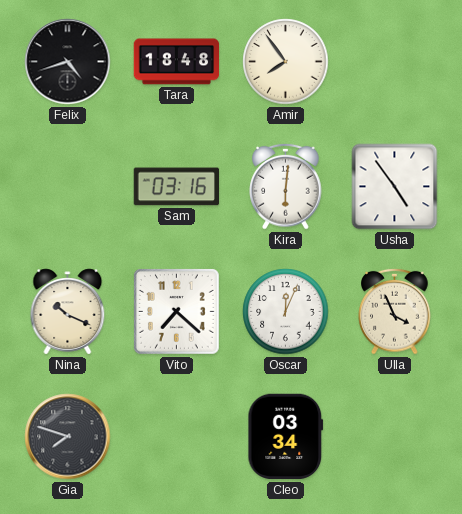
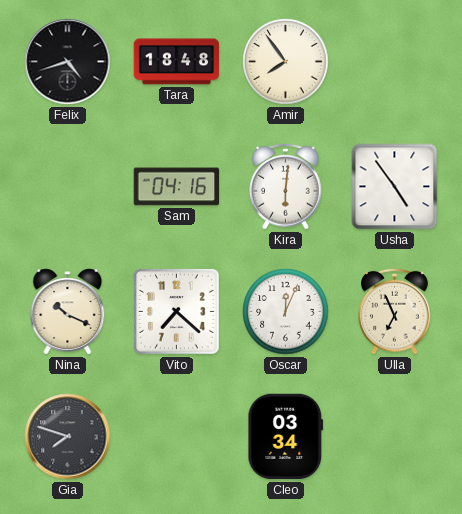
Sam: 03:16 -> 04:16
Ulla: 3:56 -> 6:56
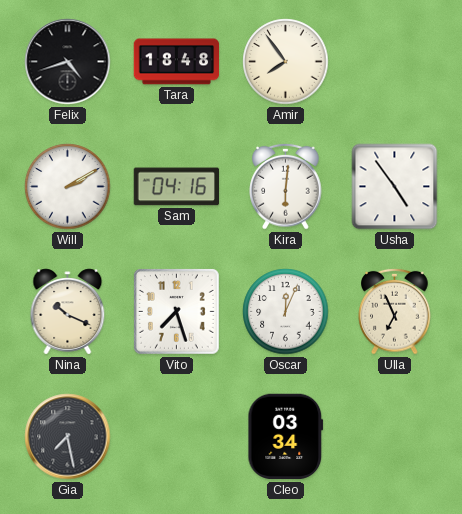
Will: none -> 2:10
Vito: 7:22 -> 7:27
Gia: 7:48 -> 7:28
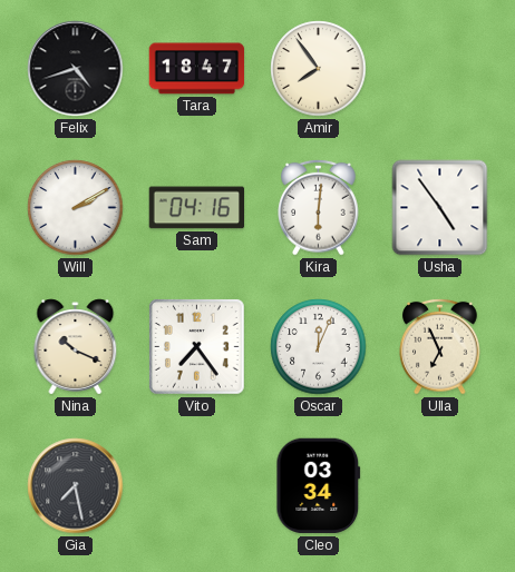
Tara: 18:48 -> 18:47
Vito: 7:27 -> 7:24
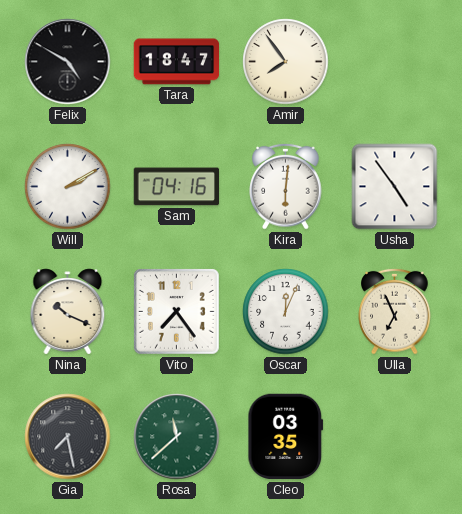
Felix: 4:42 -> 4:50
Rosa: none -> 11:38
Cleo: 03:34 -> 03:35
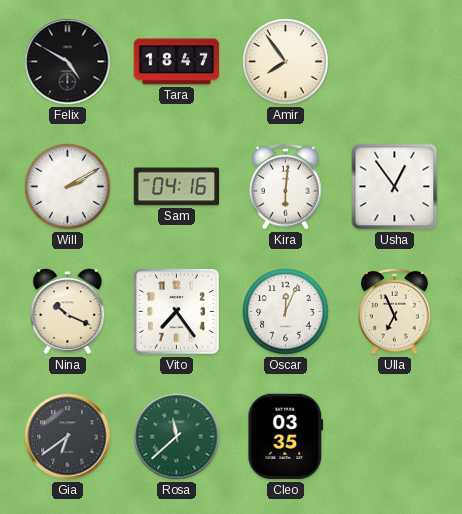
Usha: 4:54 -> 12:54
Gia: 7:28 -> 6:39
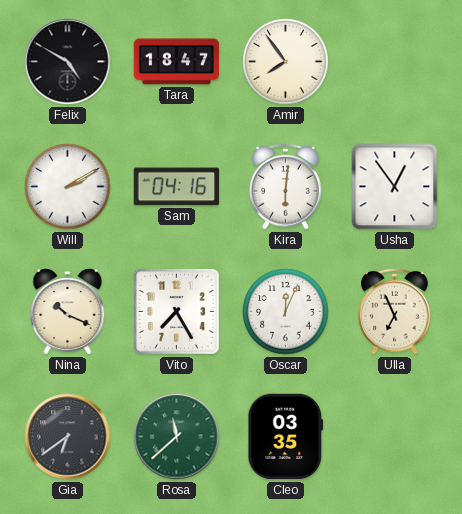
Vito: 7:24 -> 7:25
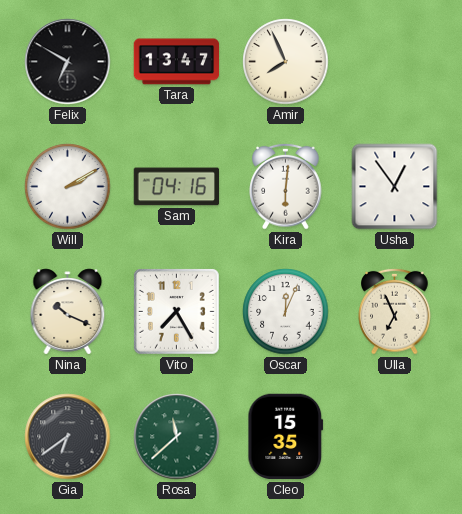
Felix: 4:50 -> 6:50
Tara: 18:47 -> 13:47
Amir: 7:54 -> 7:56
Cleo: 03:35 -> 15:35
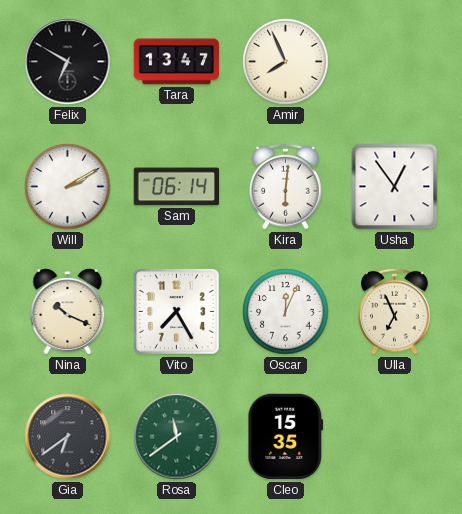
Sam: 04:16 -> 06:14
Rosa: 11:38 -> 11:39
